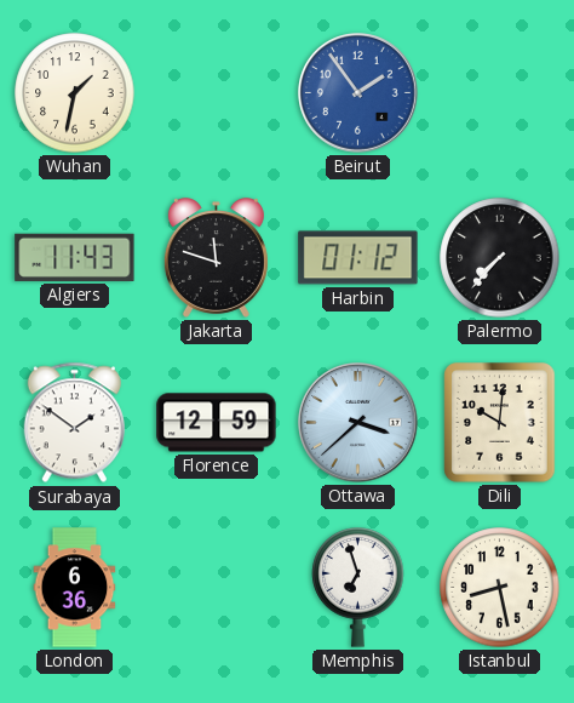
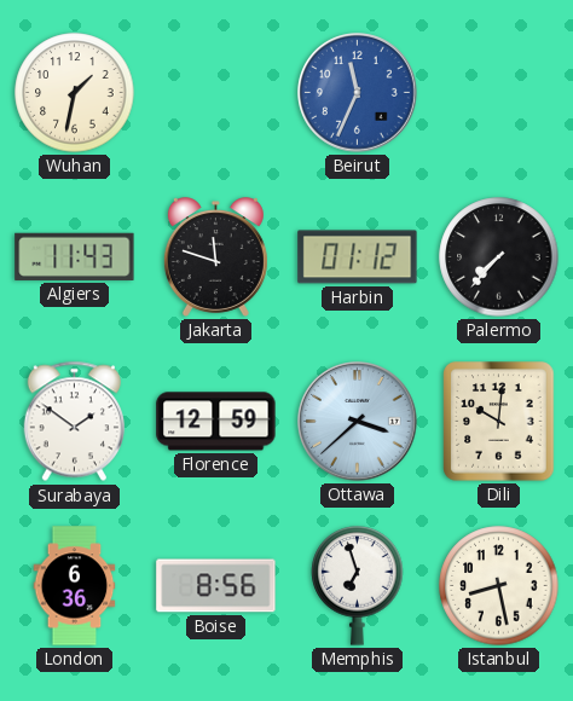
Beirut: 1:54 -> 11:34
Boise: none -> 8:56
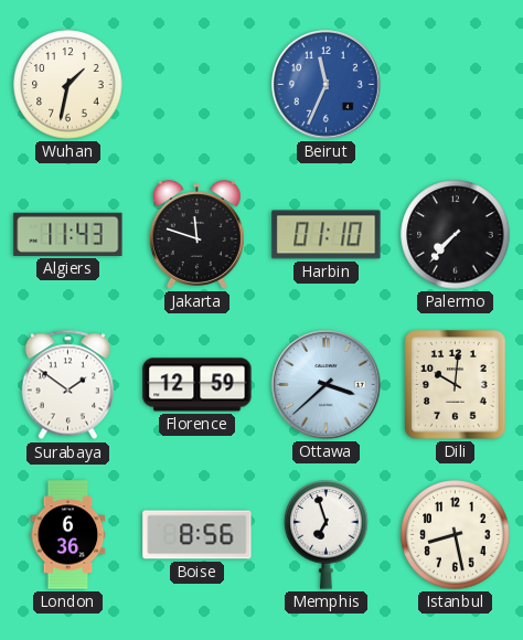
Harbin: 01:12 -> 01:10
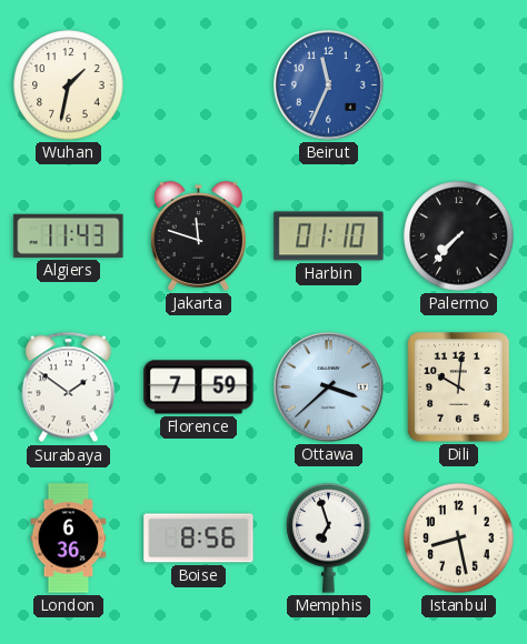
Florence: 12:59 -> 7:59
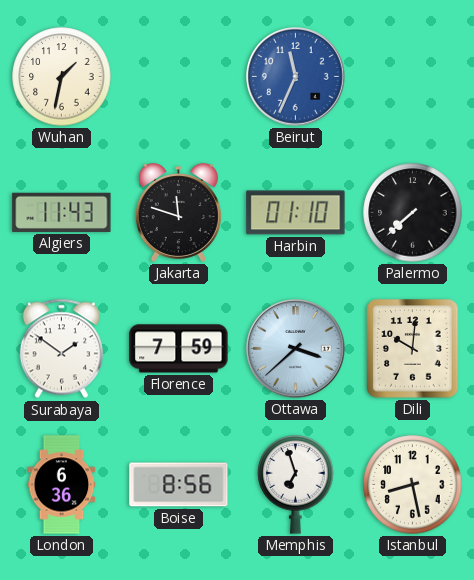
Palermo: 7:37 -> 7:38
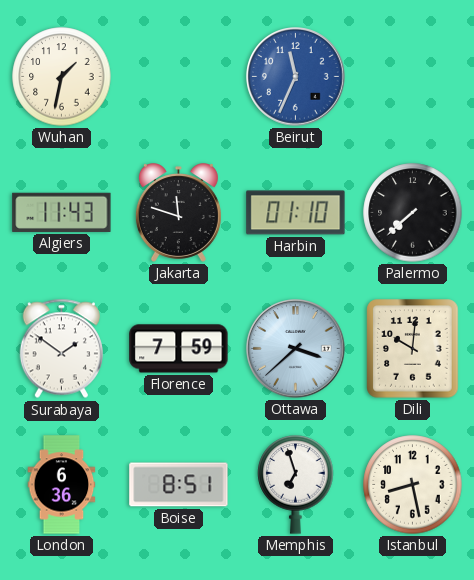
Boise: 8:56 -> 8:51
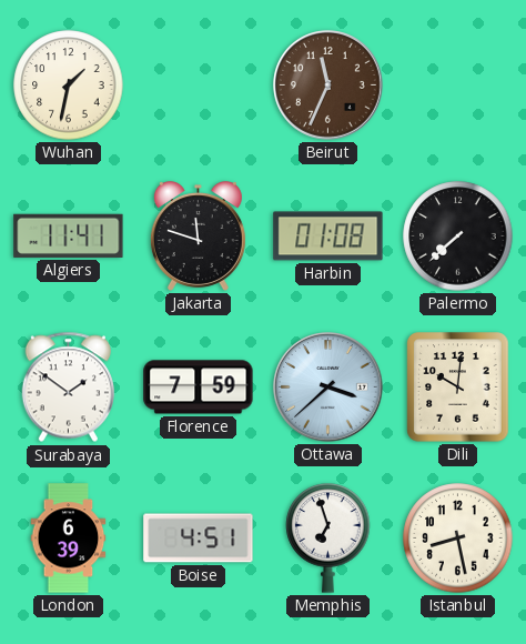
Beirut dial: blue -> brown
Algiers: 11:43 -> 11:41
Harbin: 01:10 -> 01:08
London: 6:36 -> 6:39
Boise: 8:51 -> 4:51
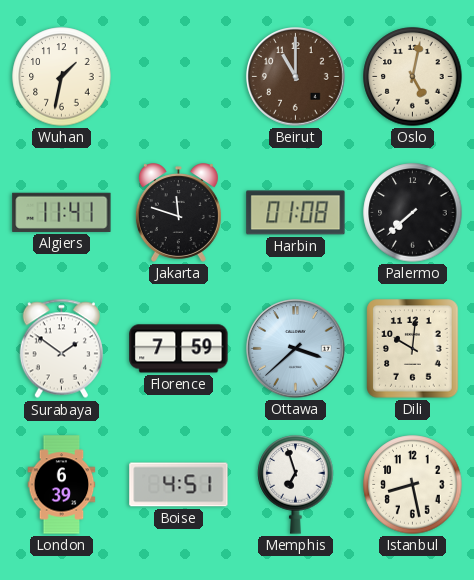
Beirut: 11:34 -> 11:00
Oslo: none -> 5:02
